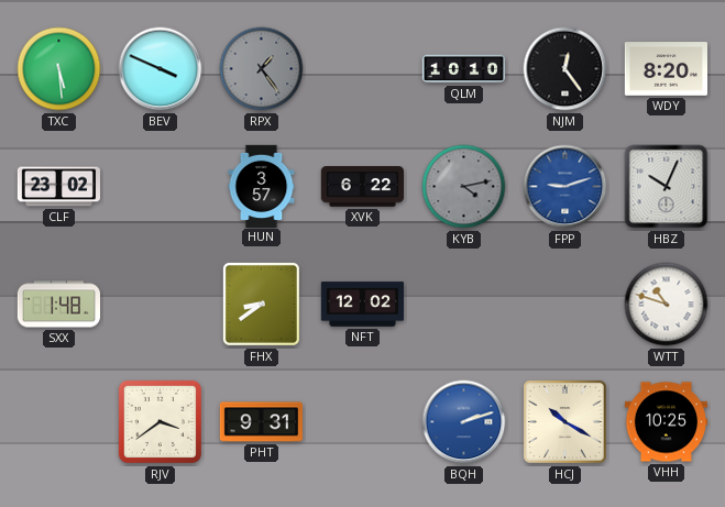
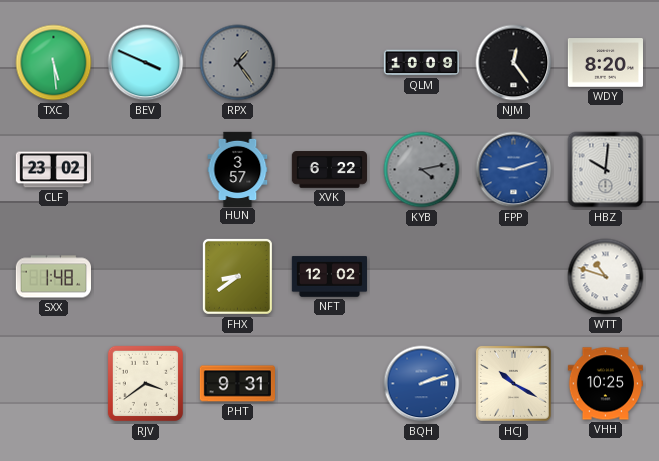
QLM: 10:10 -> 10:09
HBZ: 10:04 -> 10:01
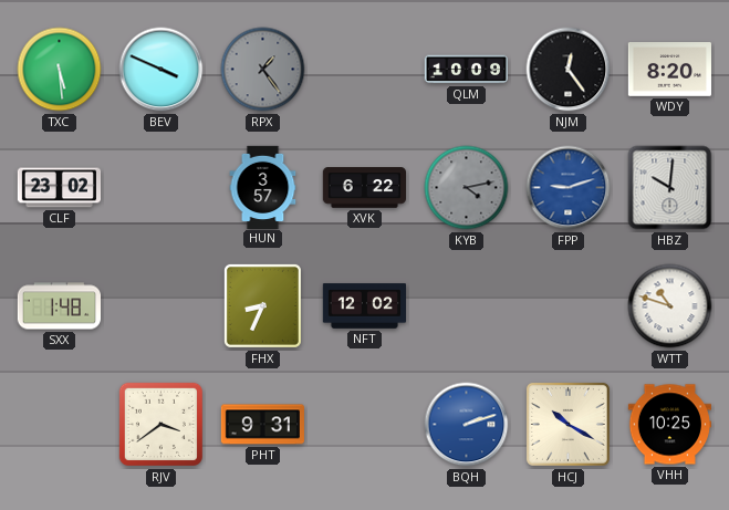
FHX: 8:39 -> 8:34
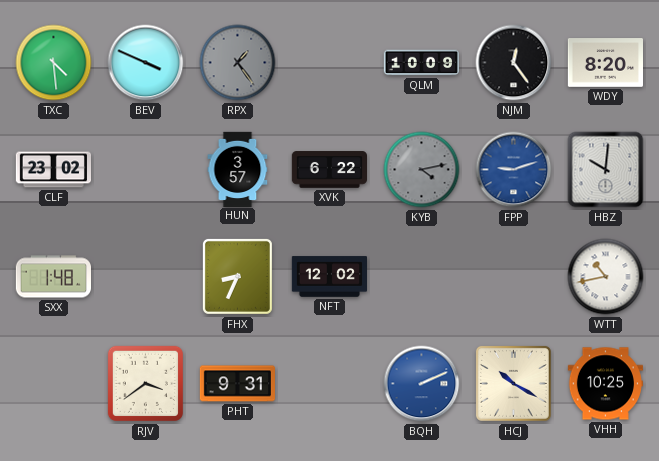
TXC: 5:29 -> 4:29
WTT: 10:48 -> 10:43
BQH: 2:12 -> 2:11
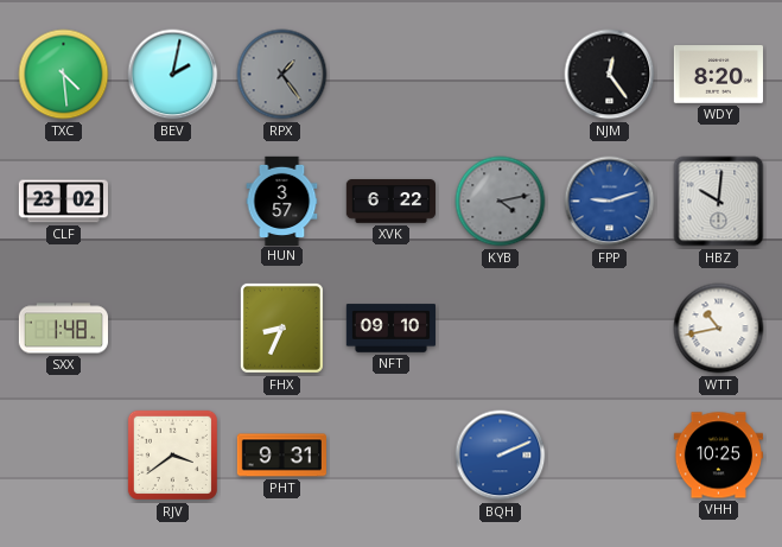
BEV: 3:49 -> 2:02
QLM: 10:09 -> none
NFT: 12:02 -> 09:10
HCJ: 10:20 -> none
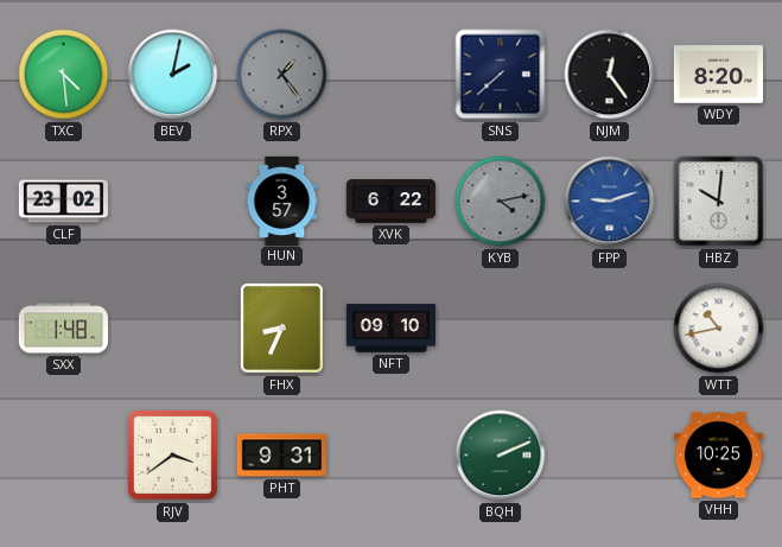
SNS: none -> 7:38
BQH dial: blue -> green
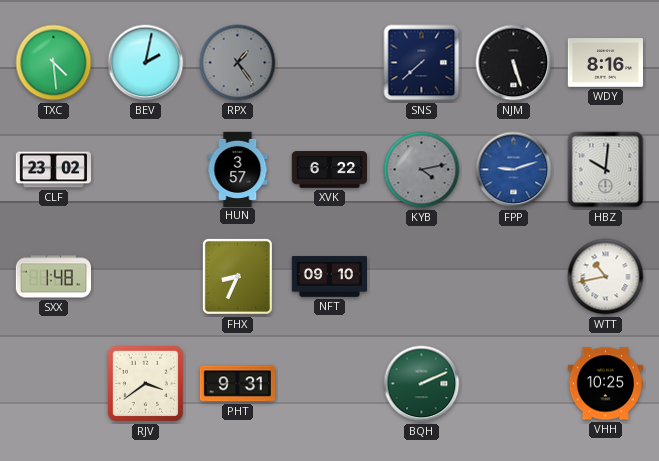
NJM: 12:24 -> 5:27
WDY: 8:20 -> 8:16
